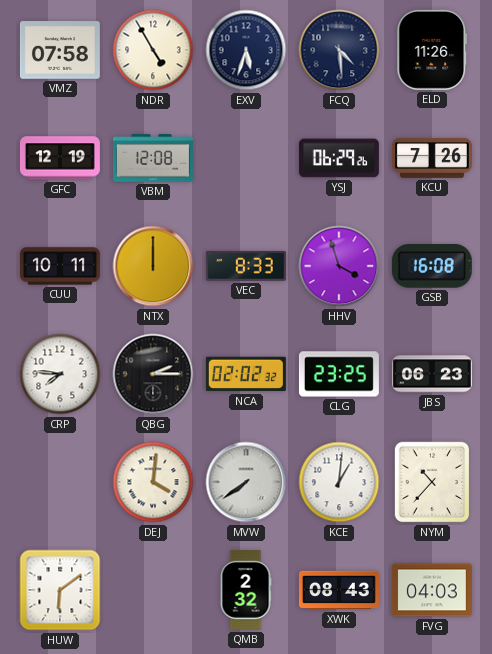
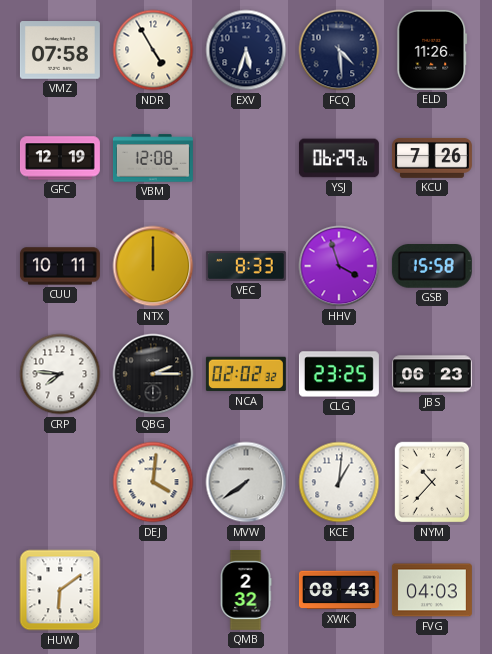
GSB: 16:08 -> 15:58
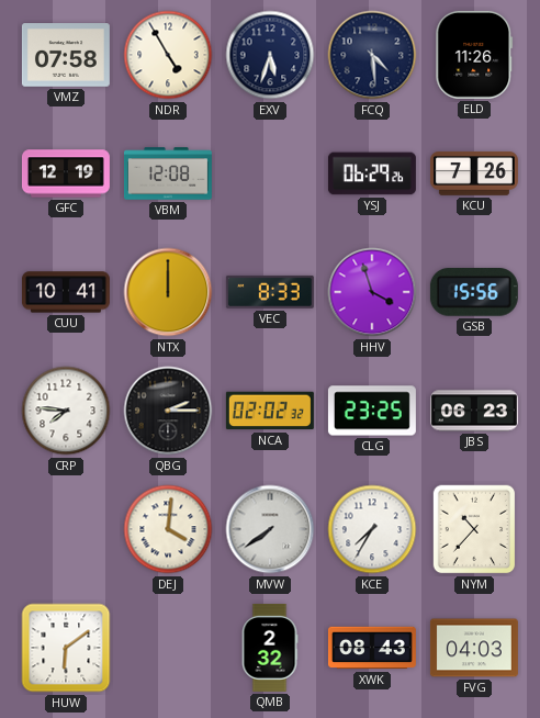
CUU: 10:11 -> 10:41
GSB: 15:58 -> 15:56
KCE: 1:01 -> 7:35
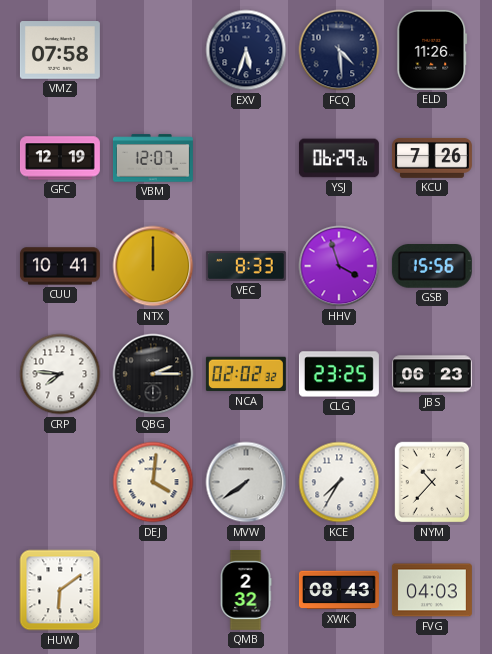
NDR: 4:55 -> none
VBM: 12:08 -> 12:07
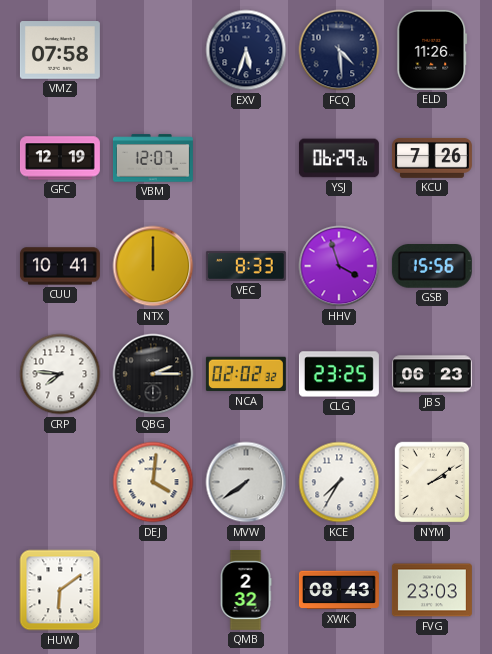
NYM: 10:37 -> 2:09
FVG: 04:03 -> 23:03
